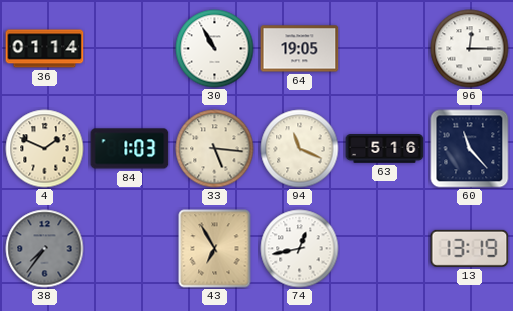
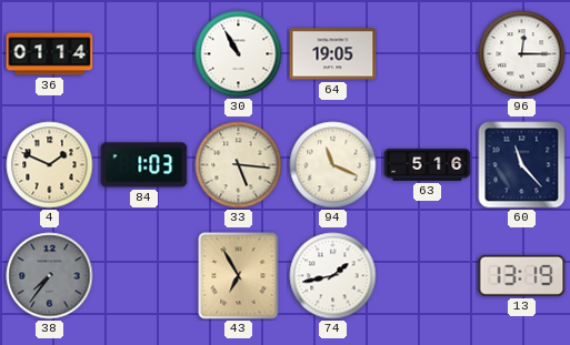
74: 12:43 -> 1:43
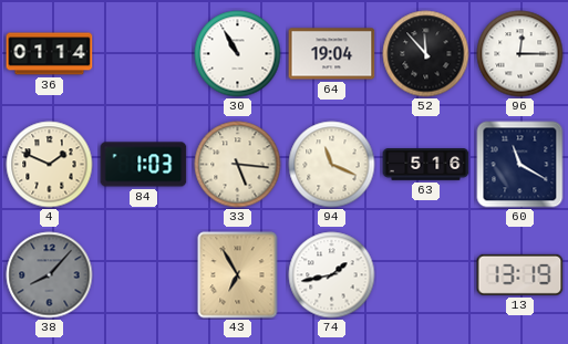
64: 19:05 -> 19:04
52: none -> 11:53
60: 11:23 -> 11:20
38: 7:36 -> 8:07
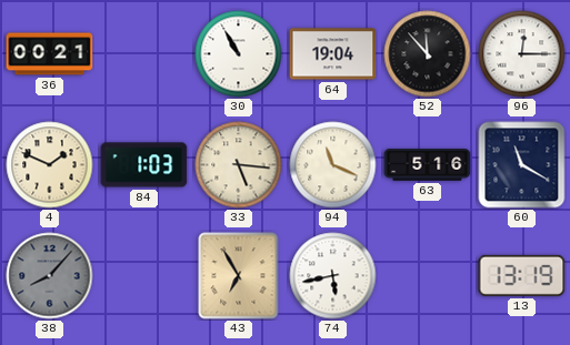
36: 01:14 -> 00:21
74: 1:43 -> 5:43
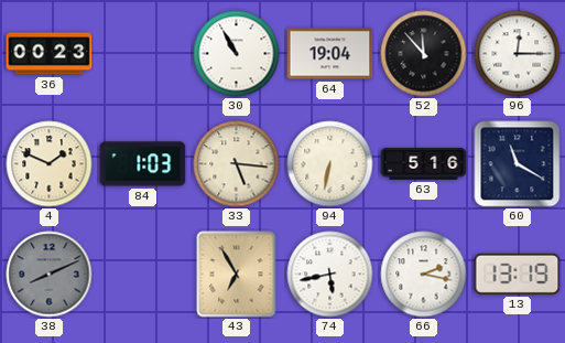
36: 00:21 -> 00:23
94: 11:19 -> 6:32
38: 8:07 -> 8:11
66: none -> 2:17
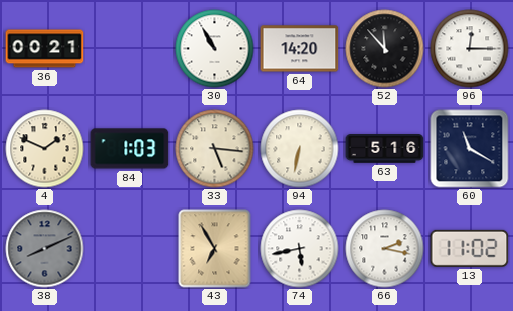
36: 00:23 -> 00:21
64: 19:04 -> 14:20
13: 13:19 -> 11:02
